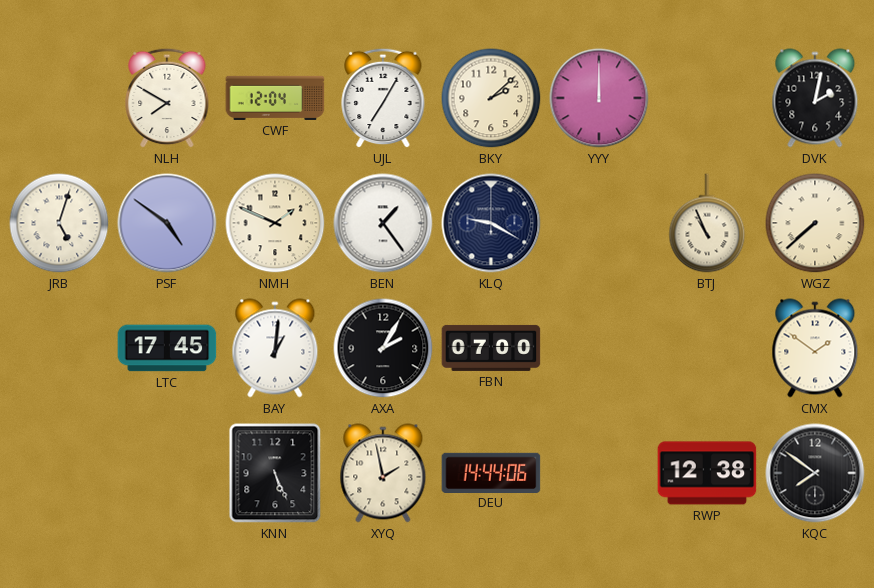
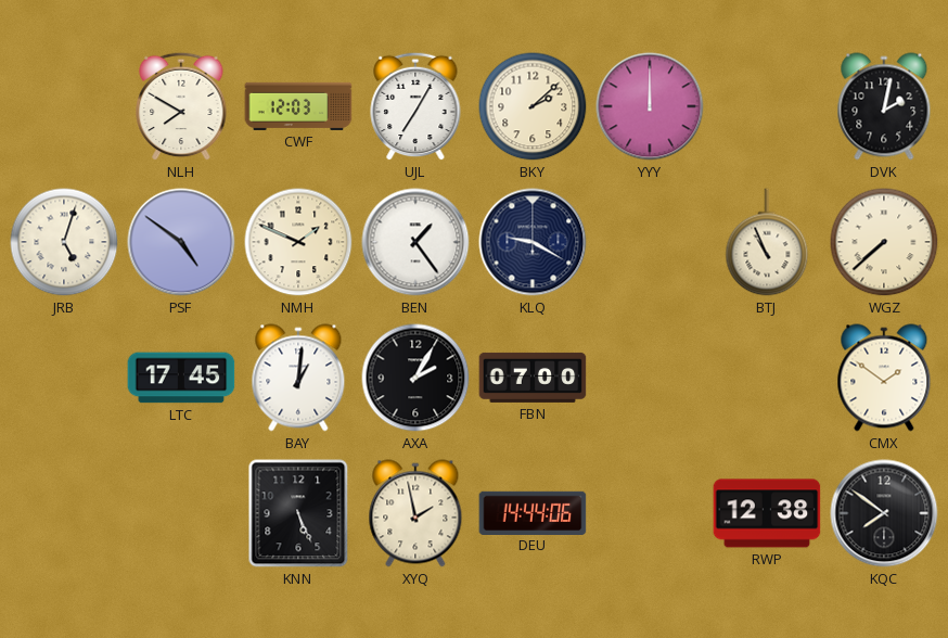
CWF: 12:04 -> 12:03
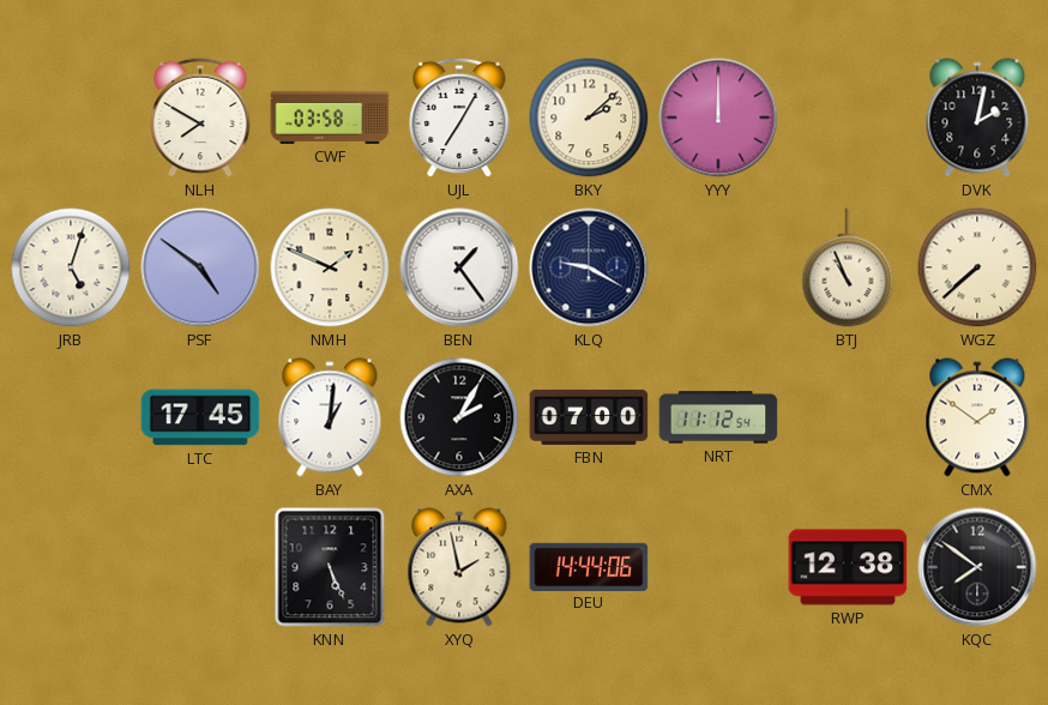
CWF: 12:03 -> 03:58
NRT: none -> 11:12
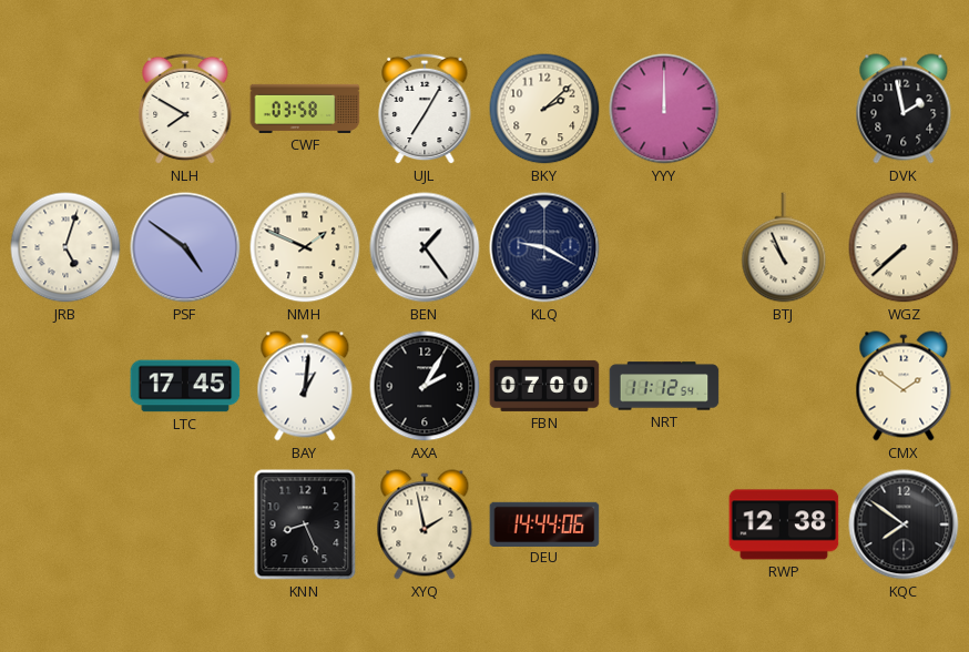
DVK: 2:02 -> 1:58
KNN: 5:26 -> 8:26
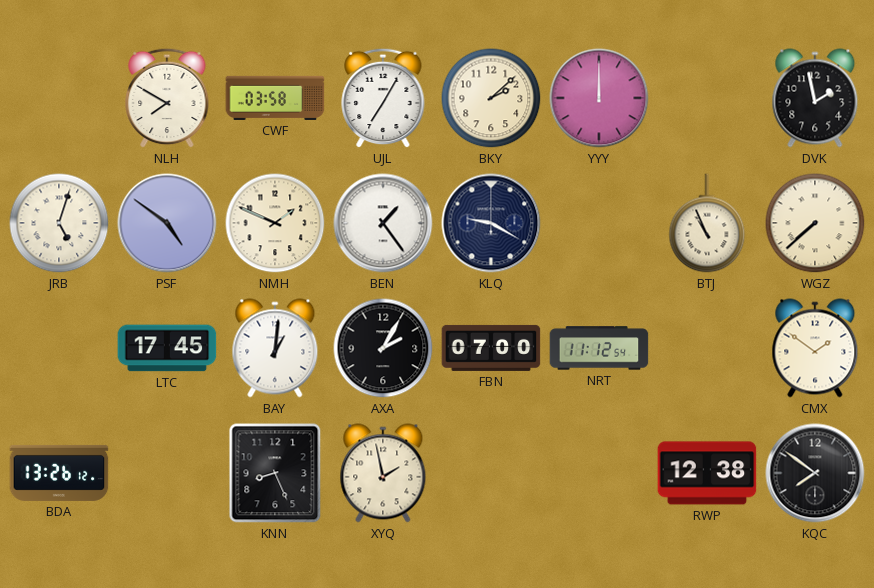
BDA: none -> 13:26
DEU: 14:44 -> none
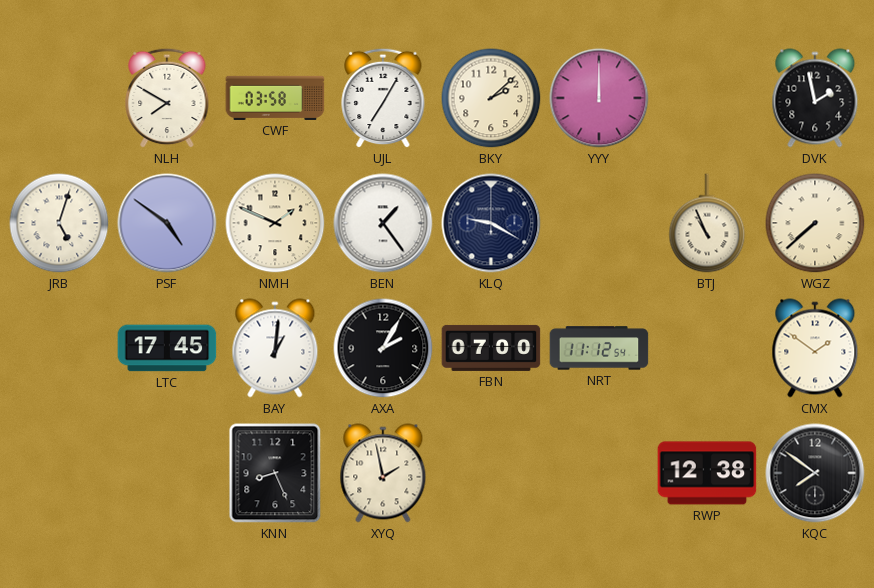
BDA: 13:26 -> none
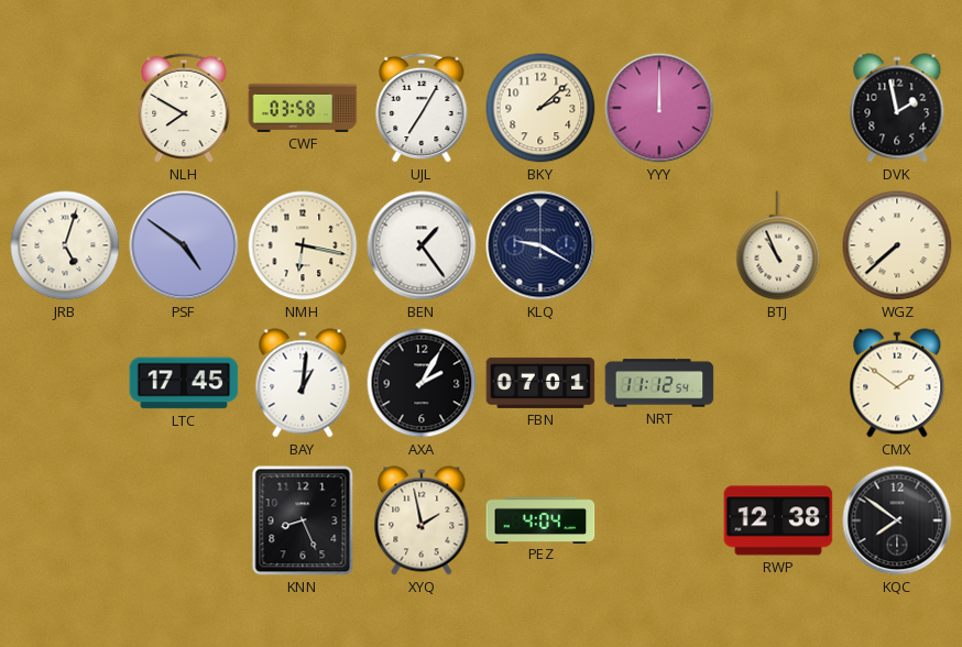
NMH: 1:49 -> 6:17
FBN: 07:00 -> 07:01
PEZ: none -> 4:04
